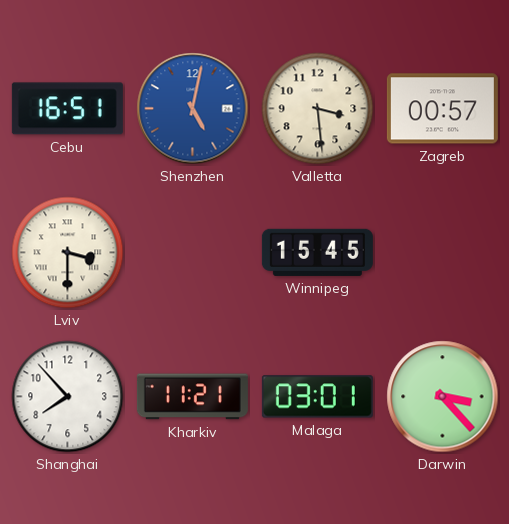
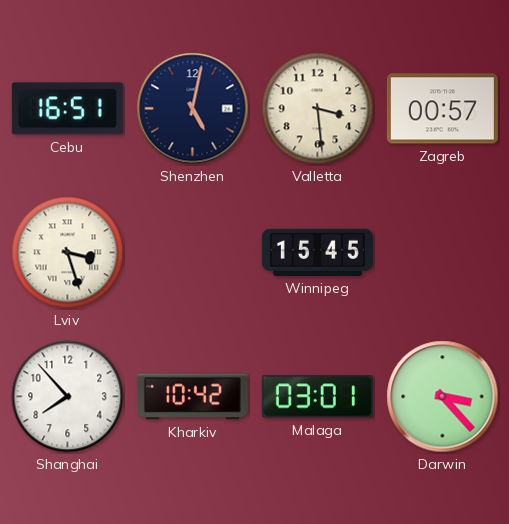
Shenzhen dial: blue -> navy
Lviv: 3:30 -> 3:27
Kharkiv: 11:21 -> 10:42
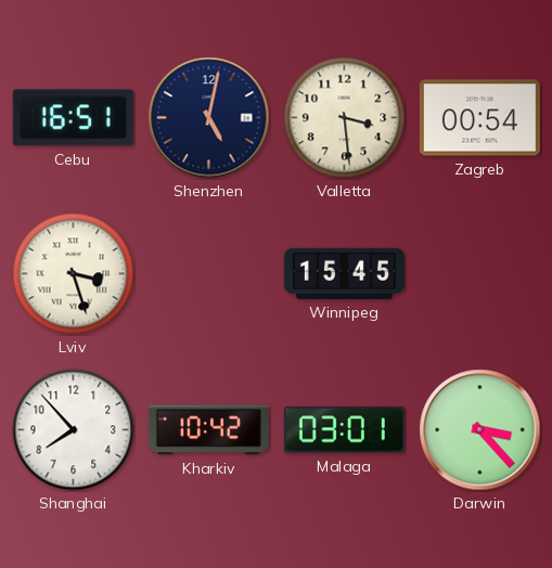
Zagreb: 00:57 -> 00:54
